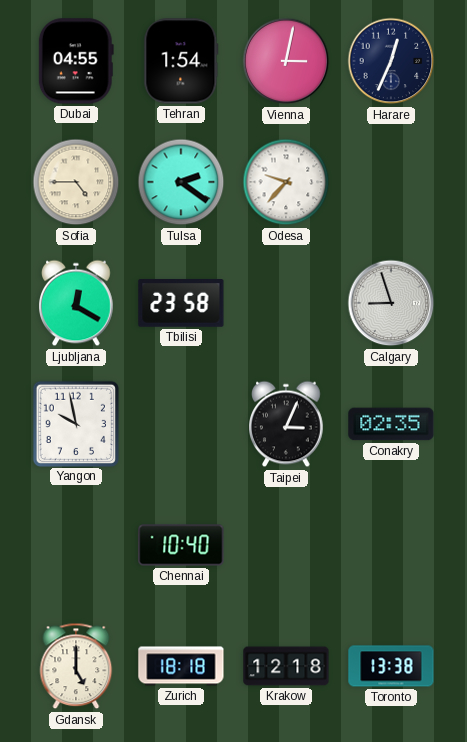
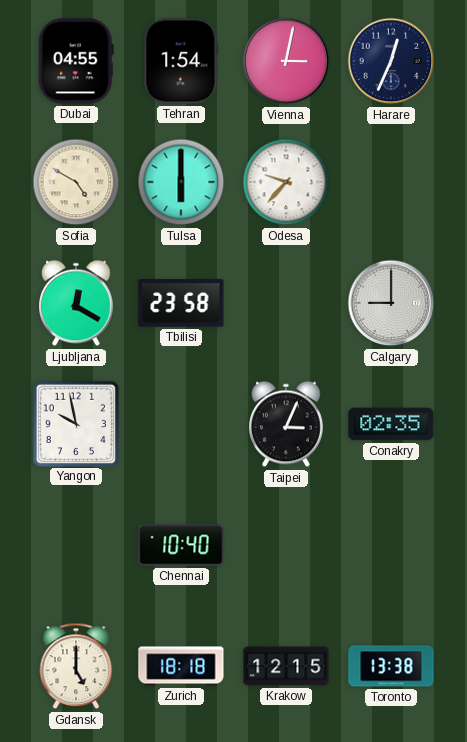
Sofia: 4:45 -> 4:50
Tulsa: 2:21 -> 6:00
Calgary: 8:57 -> 9:00
Krakow: 12:18 -> 12:15
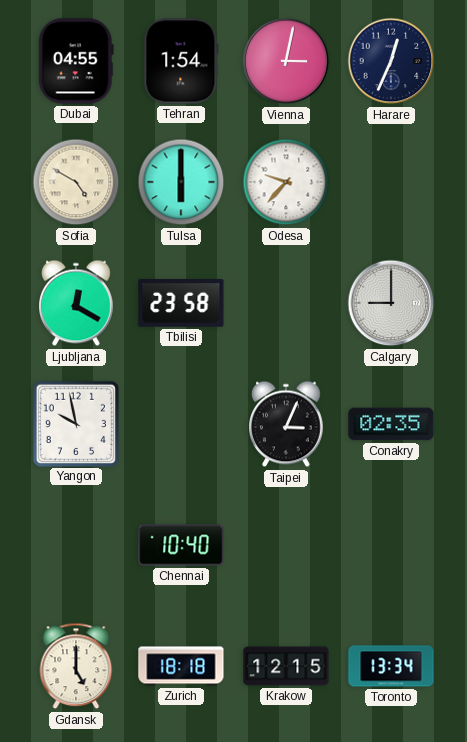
Toronto: 13:38 -> 13:34
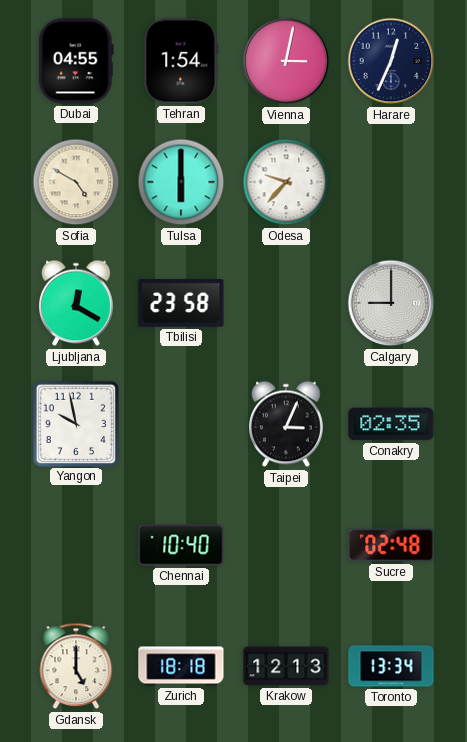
Sucre: none -> 02:48
Krakow: 12:15 -> 12:13
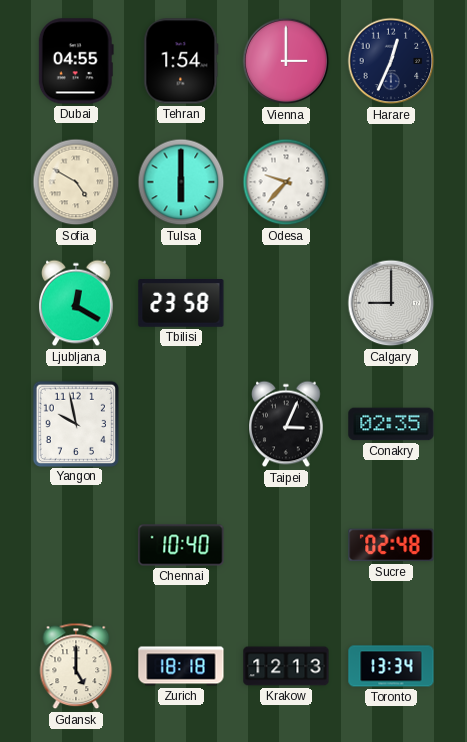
Vienna: 3:02 -> 3:00
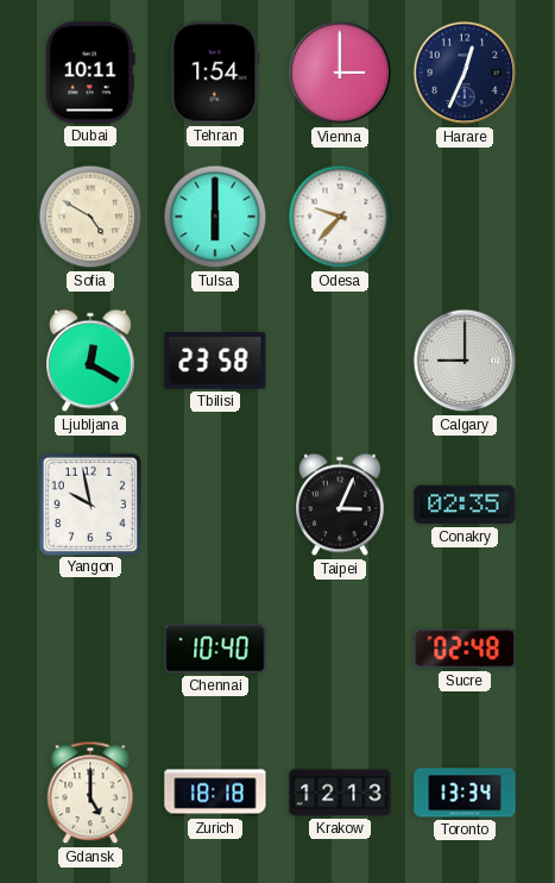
Dubai: 04:55 -> 10:11
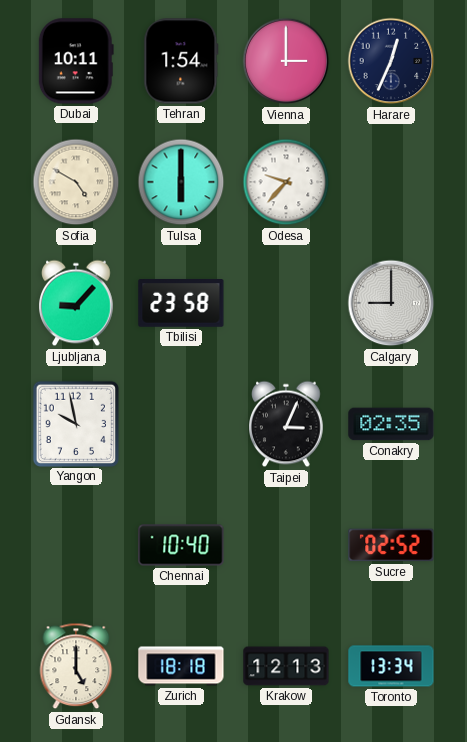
Ljubljana: 12:20 -> 9:07
Sucre: 02:48 -> 02:52
